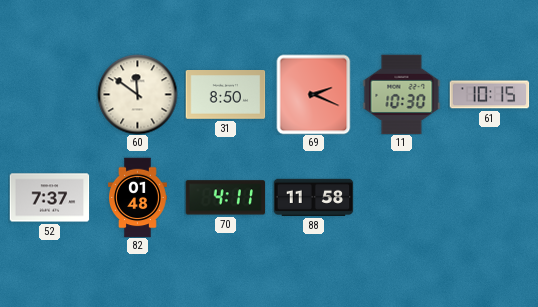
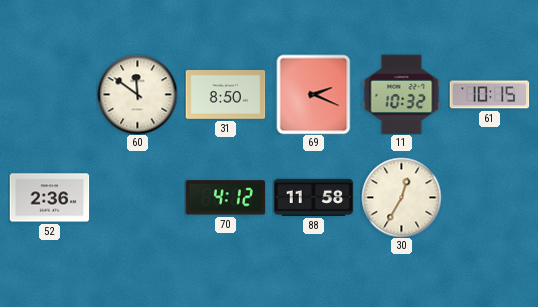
11: 10:30 -> 10:32
52: 7:37 -> 2:36
82: 01:48 -> none
70: 4:11 -> 4:12
30: none -> 12:35
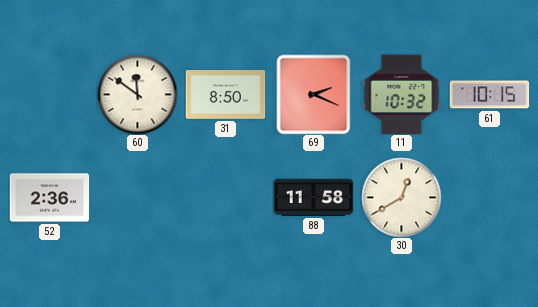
70: 4:12 -> none
30: 12:35 -> 12:40
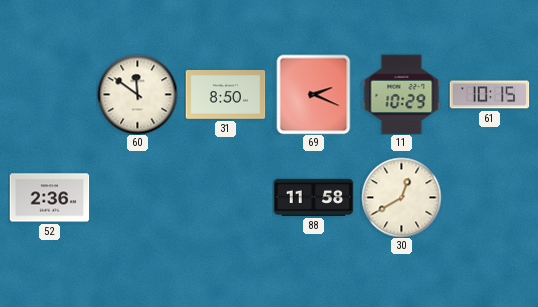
11: 10:32 -> 10:29
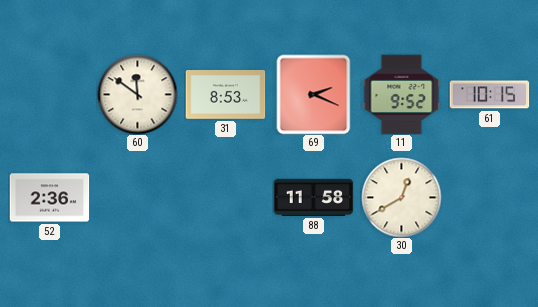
31: 8:50 -> 8:53
11: 10:29 -> 9:52
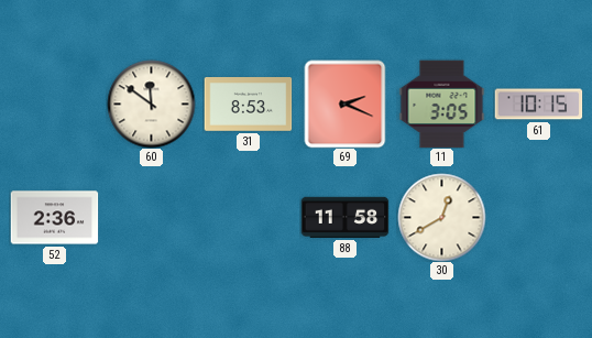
11: 9:52 -> 3:05
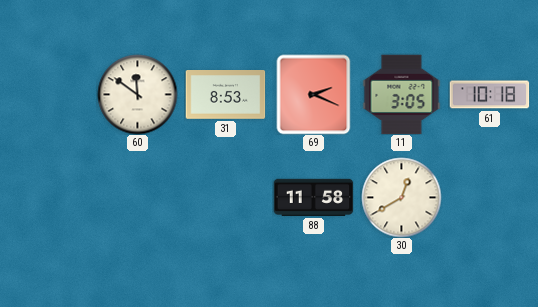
61: 10:15 -> 10:18
52: 2:36 -> none
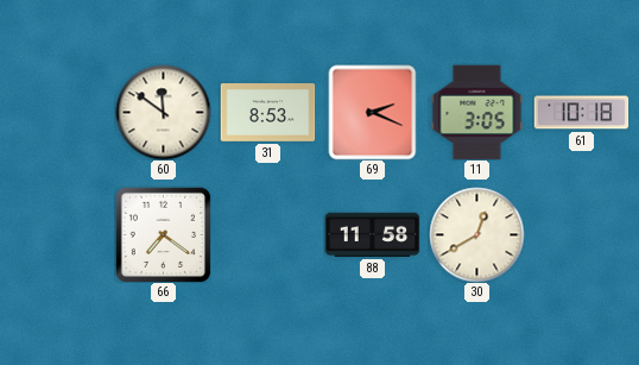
66: none -> 7:21
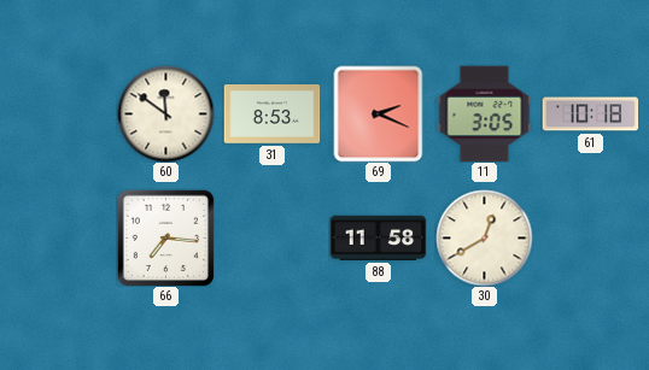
66: 7:21 -> 7:16
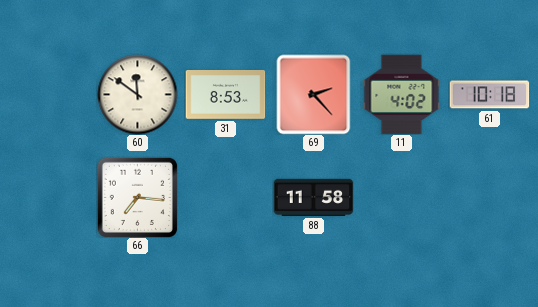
69: 2:19 -> 2:23
11: 3:05 -> 4:02
30: 12:40 -> none
